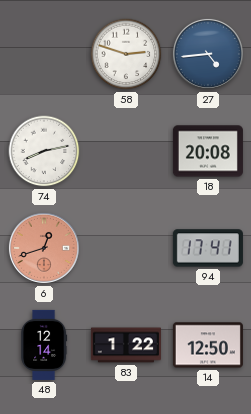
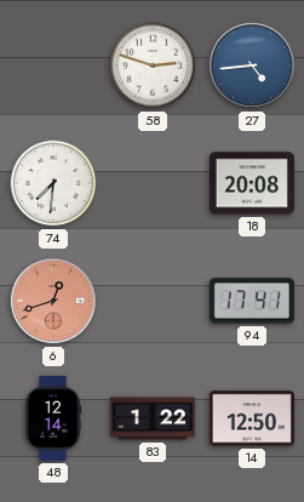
74: 8:13 -> 7:31
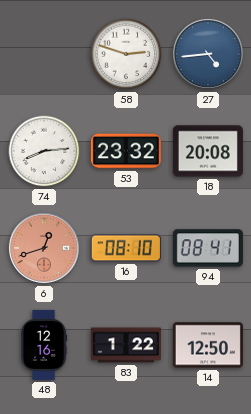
74: 7:31 -> 8:14
53: none -> 23:32
16: none -> 08:10
94: 17:41 -> 08:41
48: 12:14 -> 12:16
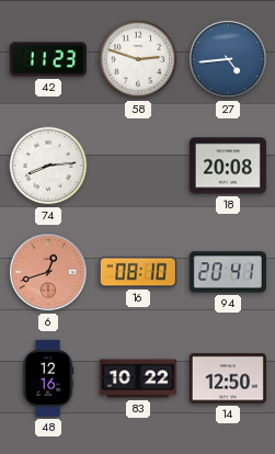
42: none -> 11:23
53: 23:32 -> none
94: 08:41 -> 20:41
83: 1:22 -> 10:22
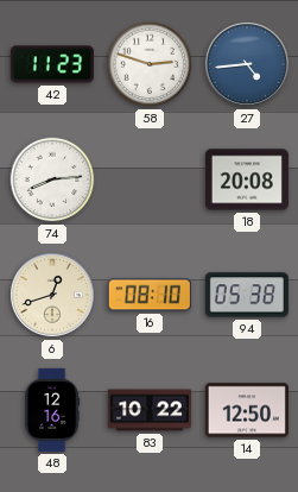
6 dial: salmon -> cream
94: 20:41 -> 05:38
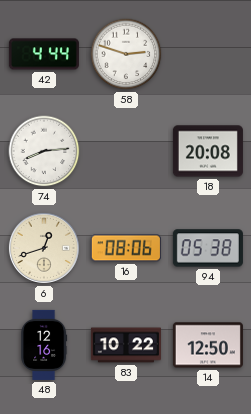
42: 11:23 -> 4:44
27: 4:44 -> none
16: 08:10 -> 08:06
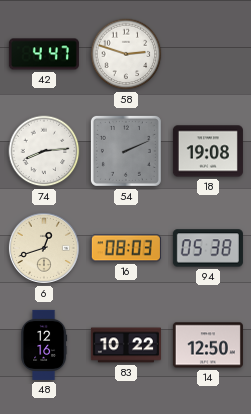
42: 4:44 -> 4:47
54: none -> 2:11
18: 20:08 -> 19:08
16: 08:06 -> 08:03
